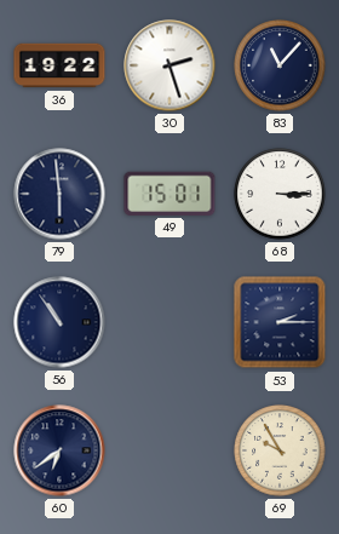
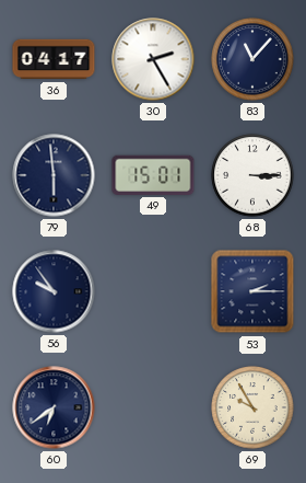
36: 19:22 -> 04:17
30: 2:27 -> 2:25
56: 10:54 -> 9:54
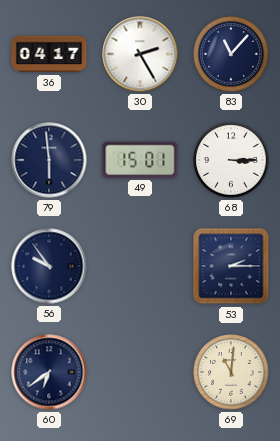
69: 9:55 -> 11:01
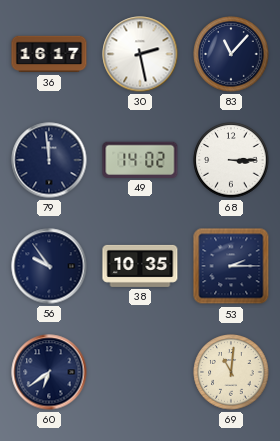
36: 04:17 -> 16:17
30: 2:25 -> 2:28
79: 5:59 -> 11:59
49: 15:01 -> 14:02
38: none -> 10:35
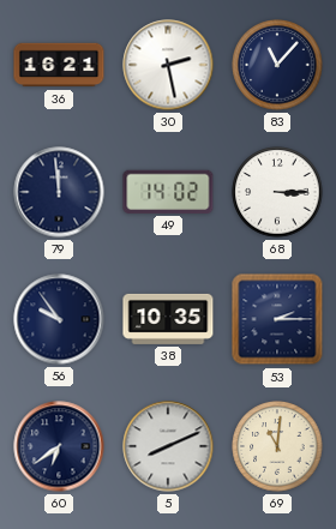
36: 16:17 -> 16:21
5: none -> 8:11
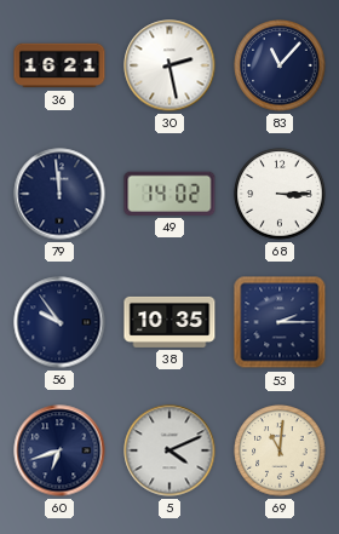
60: 6:39 -> 6:42
5: 8:11 -> 4:11
